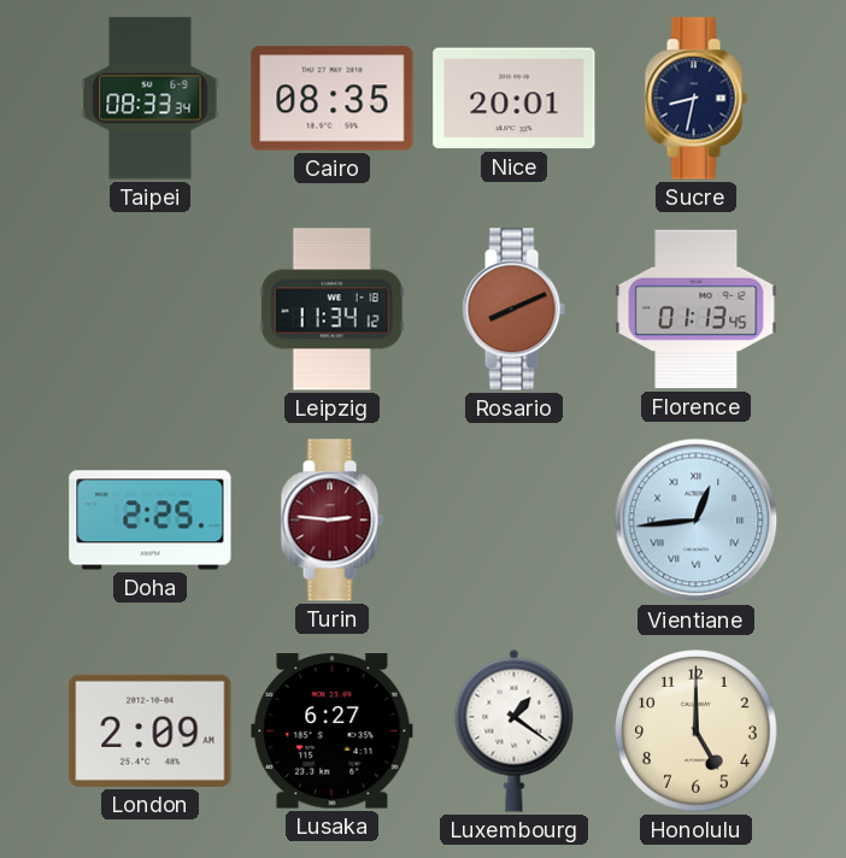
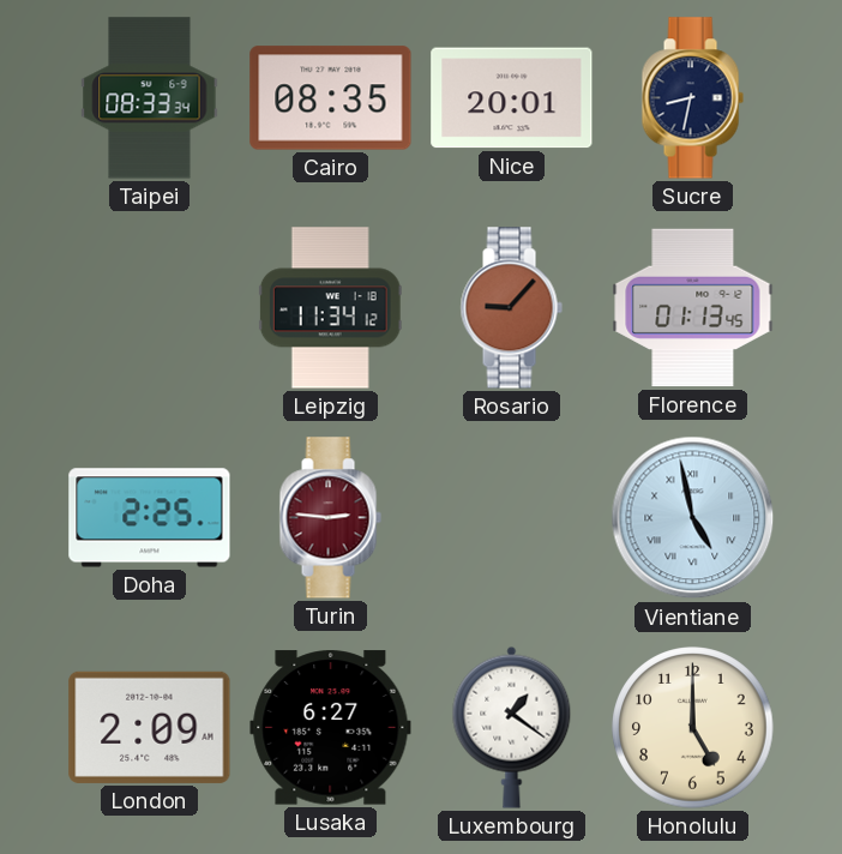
Rosario: 8:11 -> 9:07
Vientiane: 12:44 -> 4:58
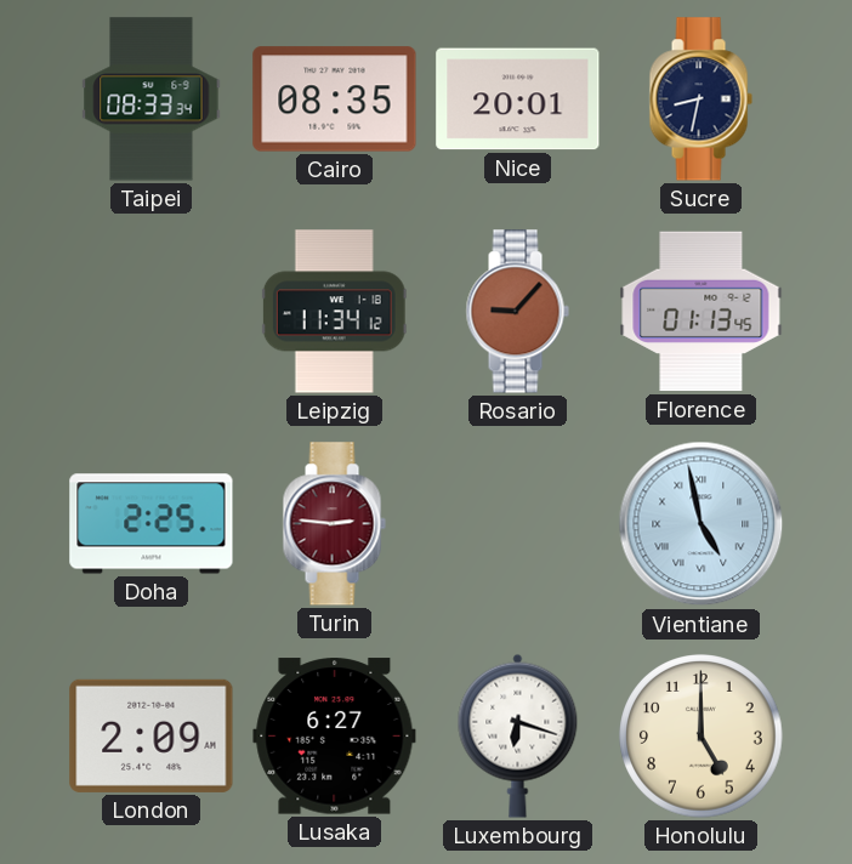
Luxembourg: 1:21 -> 6:18
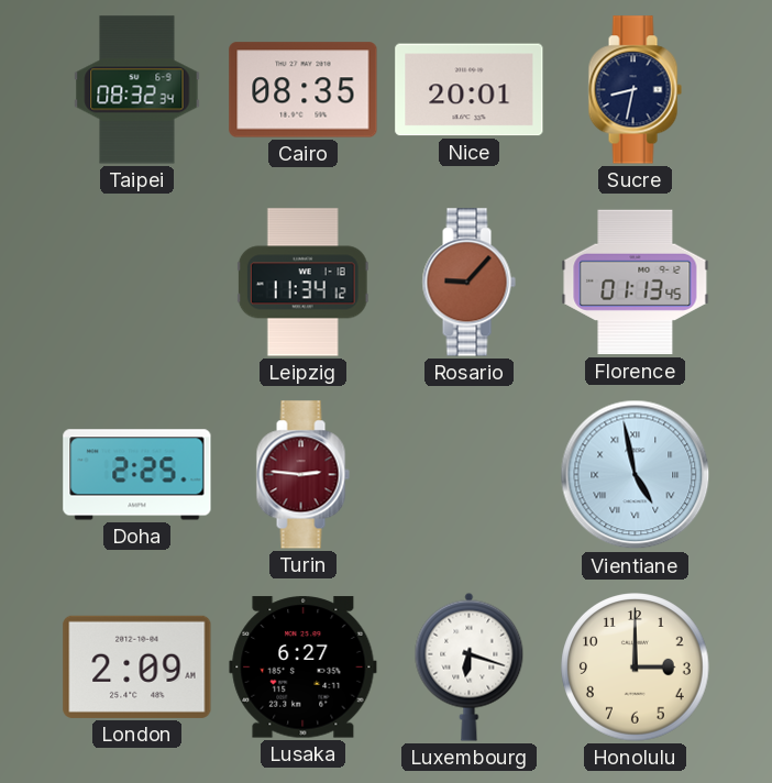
Taipei: 08:33 -> 08:32
Honolulu: 5:00 -> 3:00
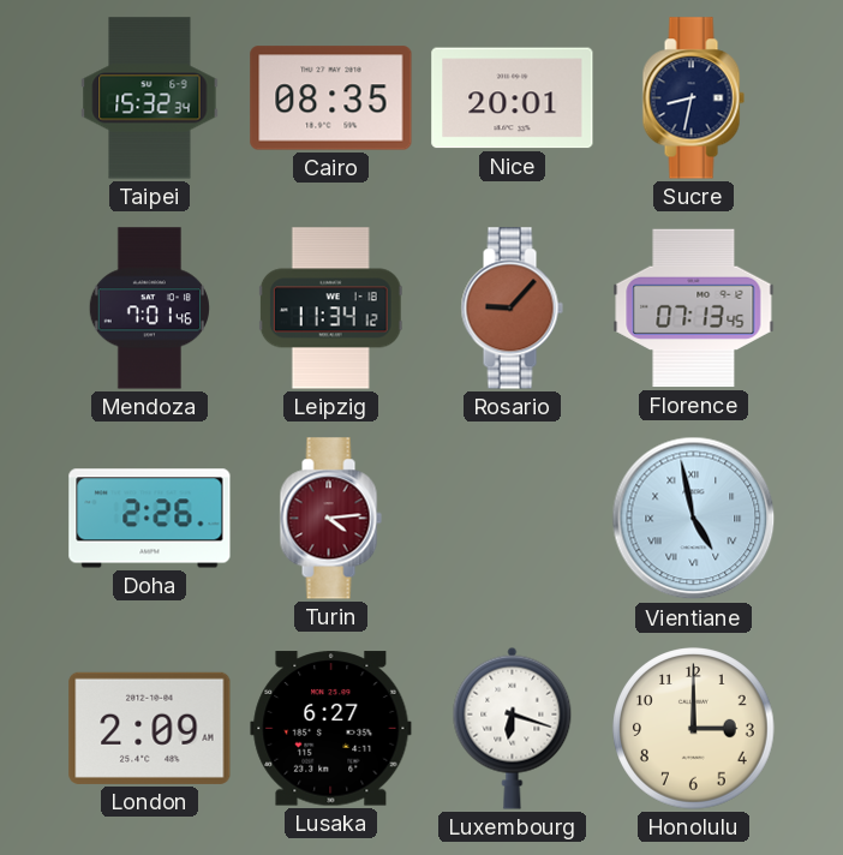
Taipei: 08:32 -> 15:32
Mendoza: none -> 7:01
Florence: 01:13 -> 07:13
Doha: 2:25 -> 2:26
Turin: 2:46 -> 4:14
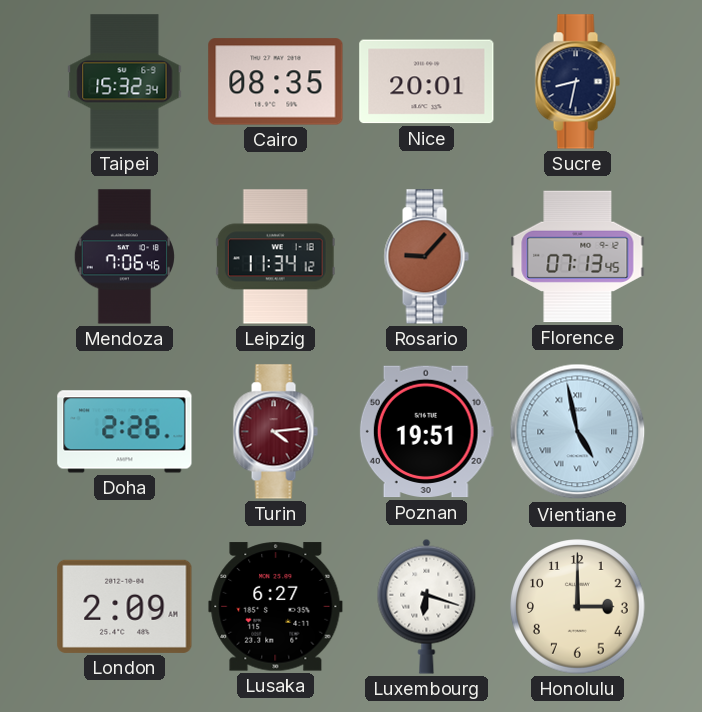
Mendoza: 7:01 -> 7:06
Poznan: none -> 19:51
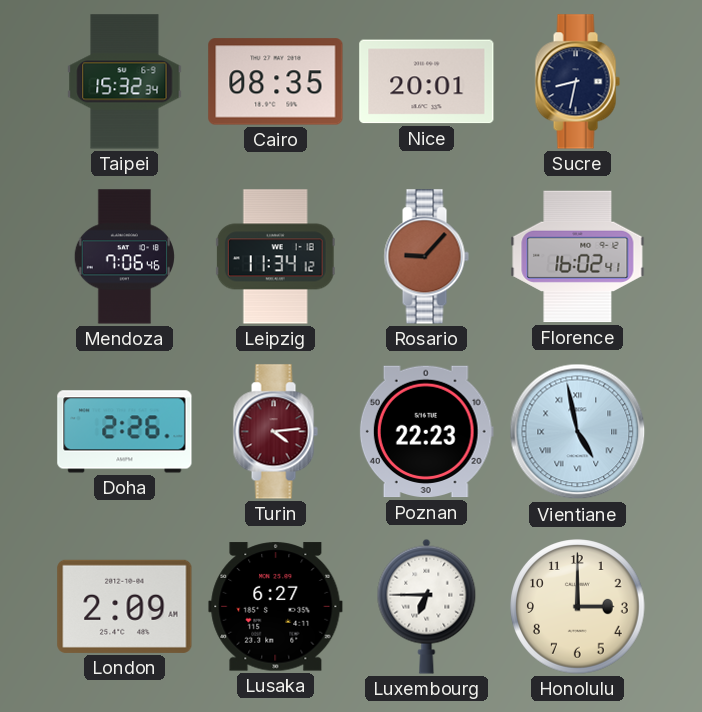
Florence: 07:13 -> 16:02
Poznan: 19:51 -> 22:23
Luxembourg: 6:18 -> 6:45
